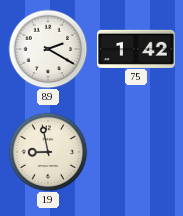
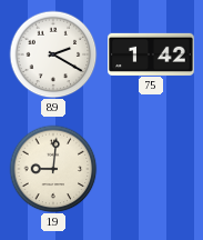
19: 8:58 -> 9:01
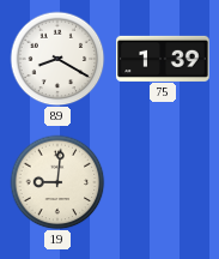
89: 2:20 -> 8:20
75: 1:42 -> 1:39
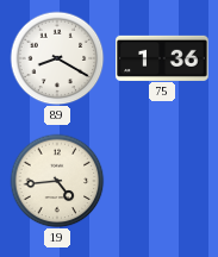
75: 1:39 -> 1:36
19: 9:01 -> 4:44
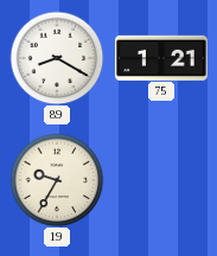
75: 1:36 -> 1:21
19: 4:44 -> 9:35
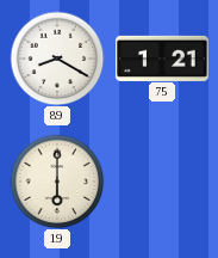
19: 9:35 -> 6:00
